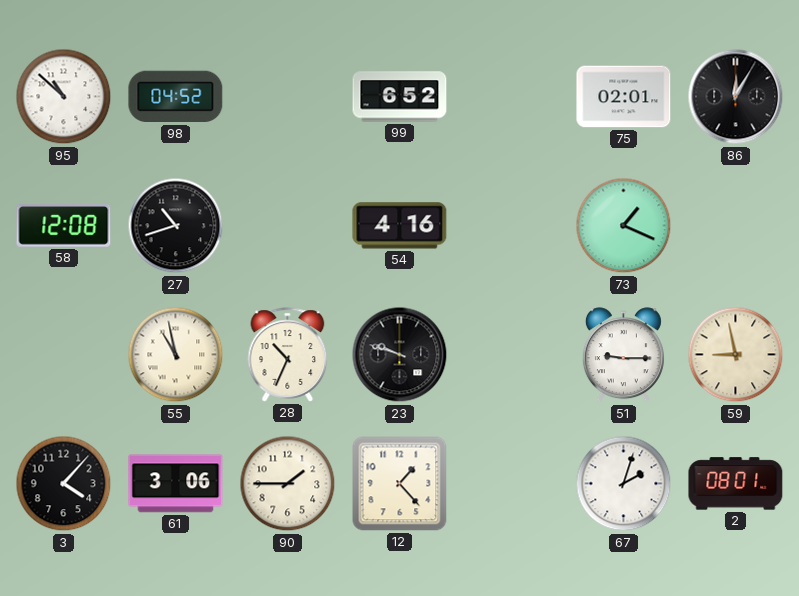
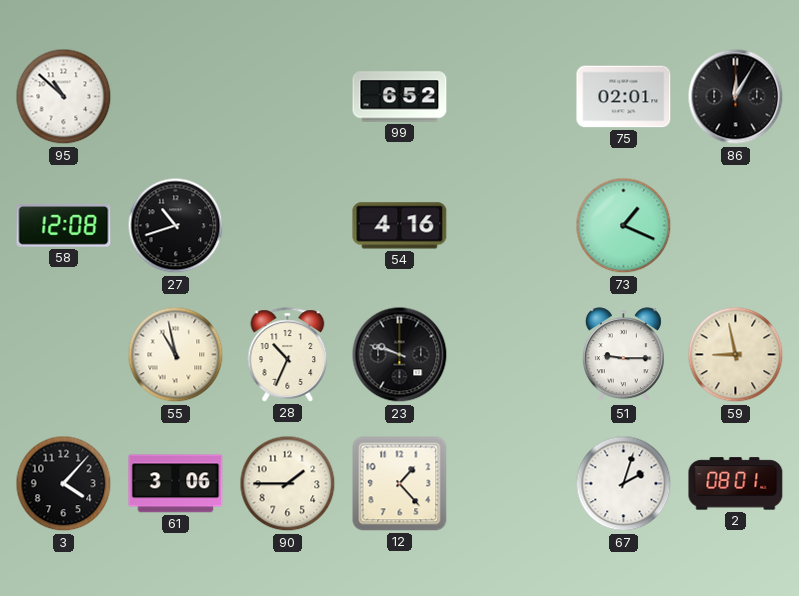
98: 04:52 -> none
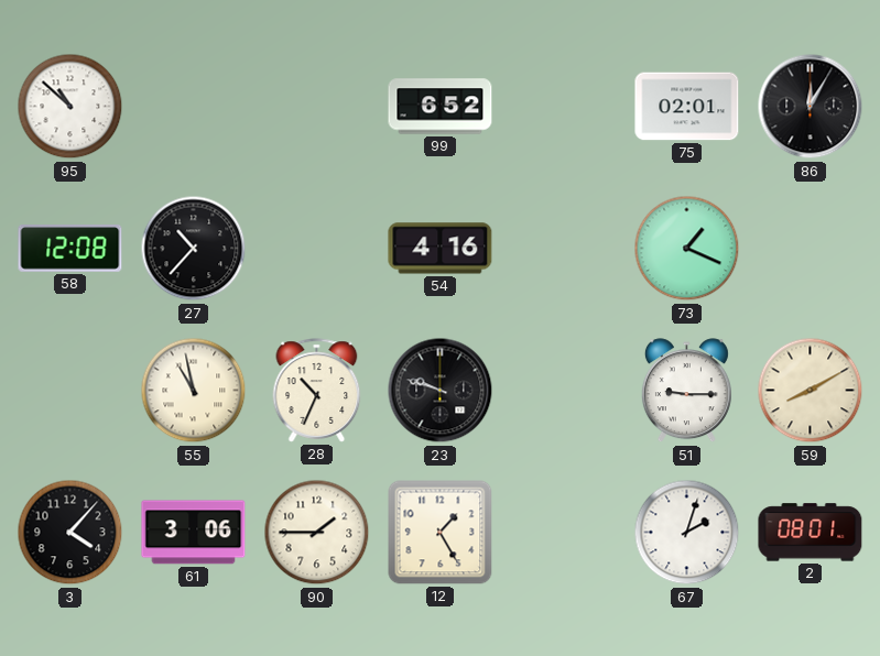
27: 10:42 -> 10:37
59: 8:58 -> 8:10
12: 1:23 -> 1:25
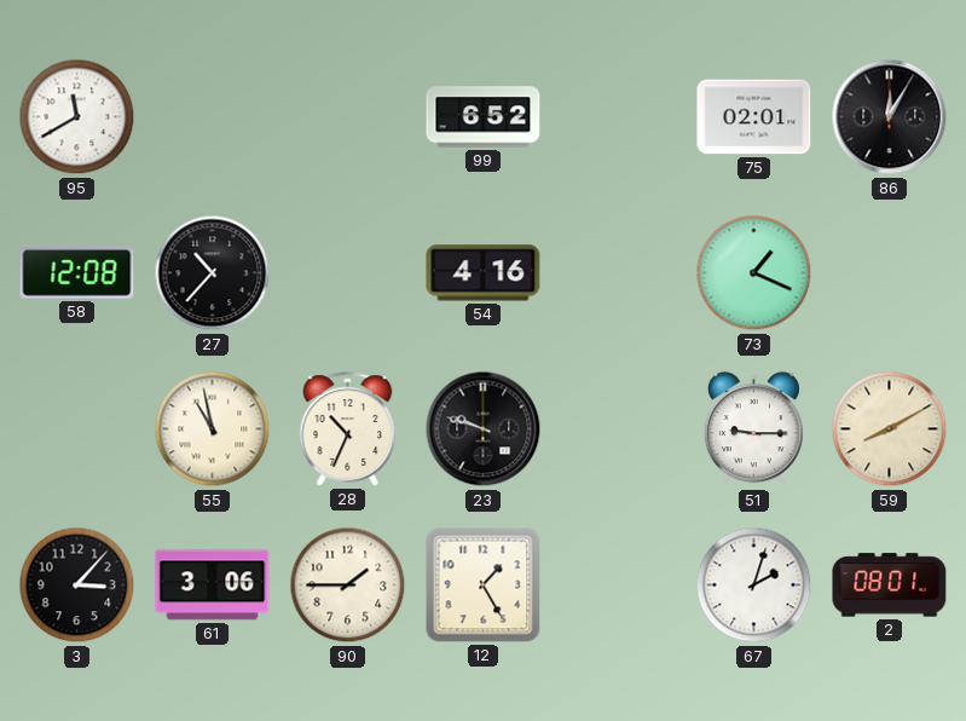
95: 10:52 -> 11:40
3: 4:07 -> 3:07
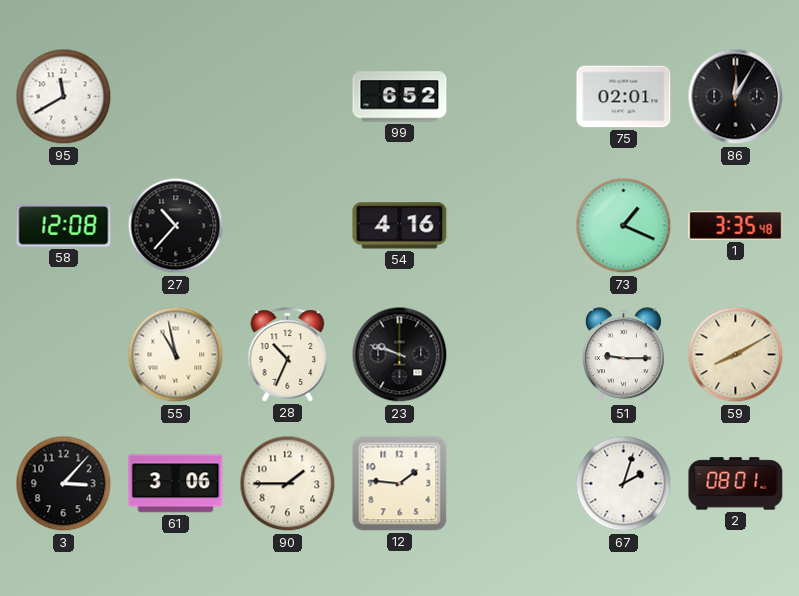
1: none -> 3:35
12: 1:25 -> 1:46
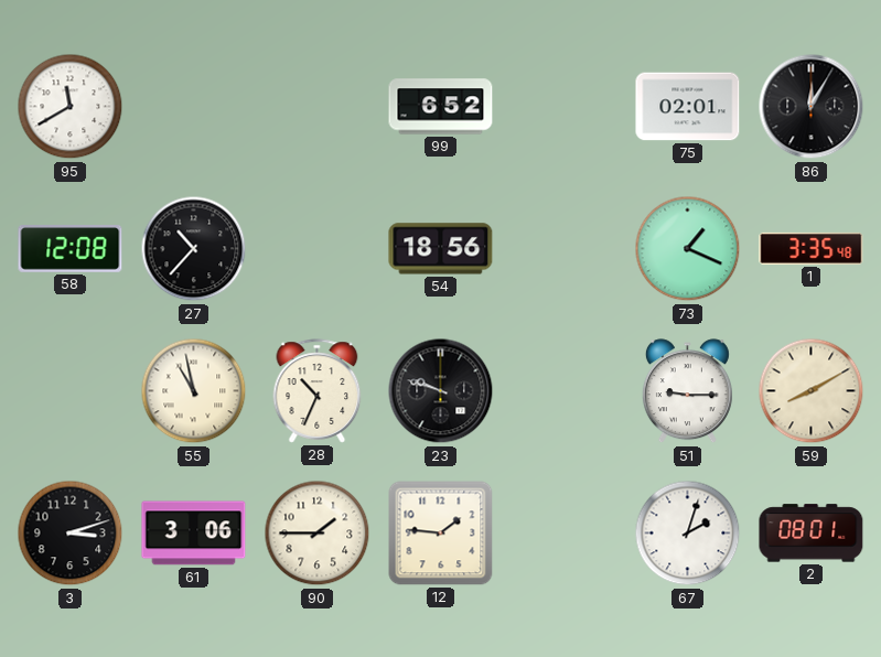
54: 4:16 -> 18:56
3: 3:07 -> 3:12
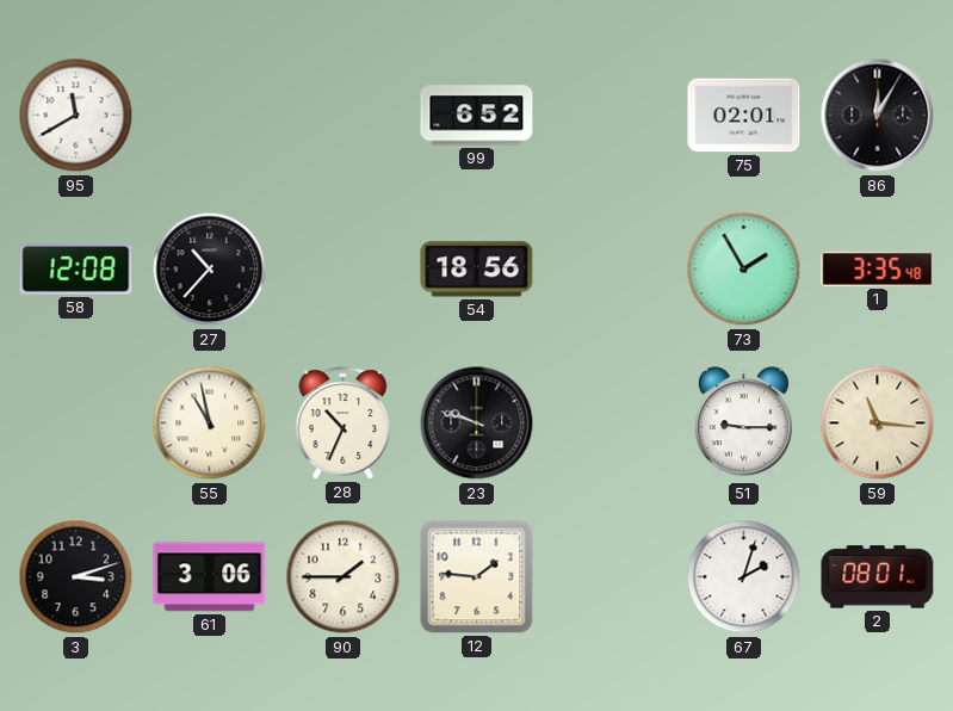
73: 1:19 -> 1:55
59: 8:10 -> 11:16
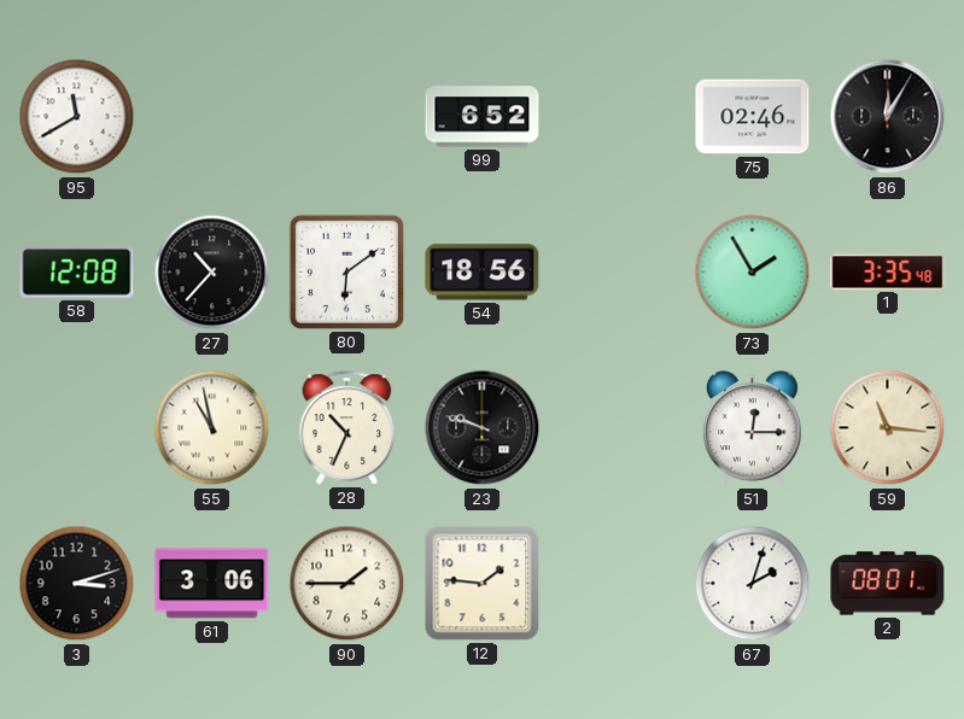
75: 02:01 -> 02:46
80: none -> 6:09
51: 9:15 -> 12:15
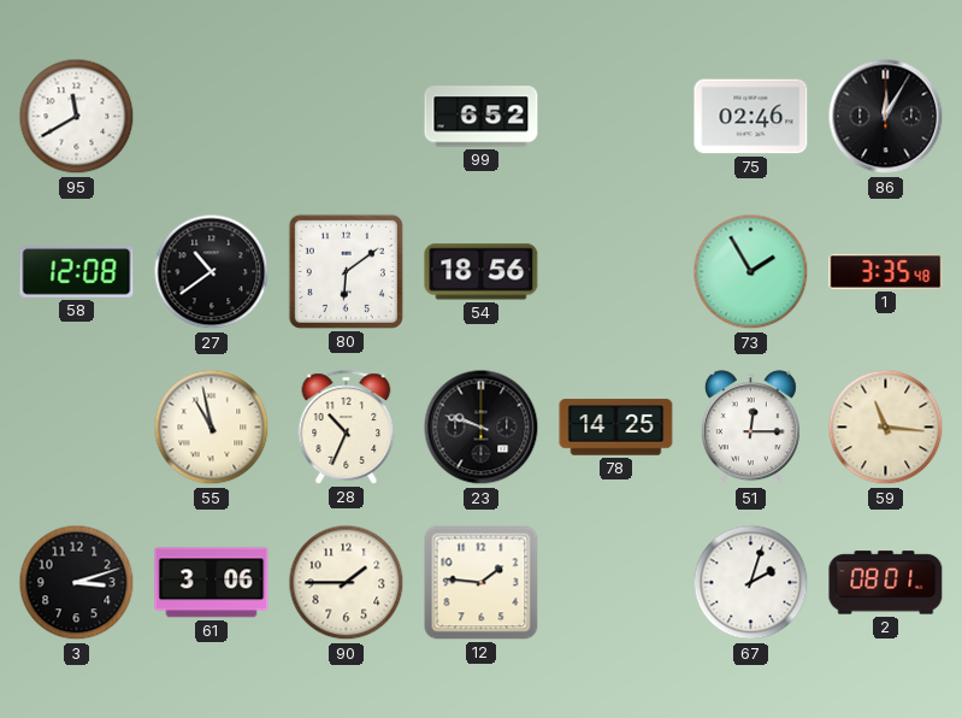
27: 10:37 -> 10:39
78: none -> 14:25
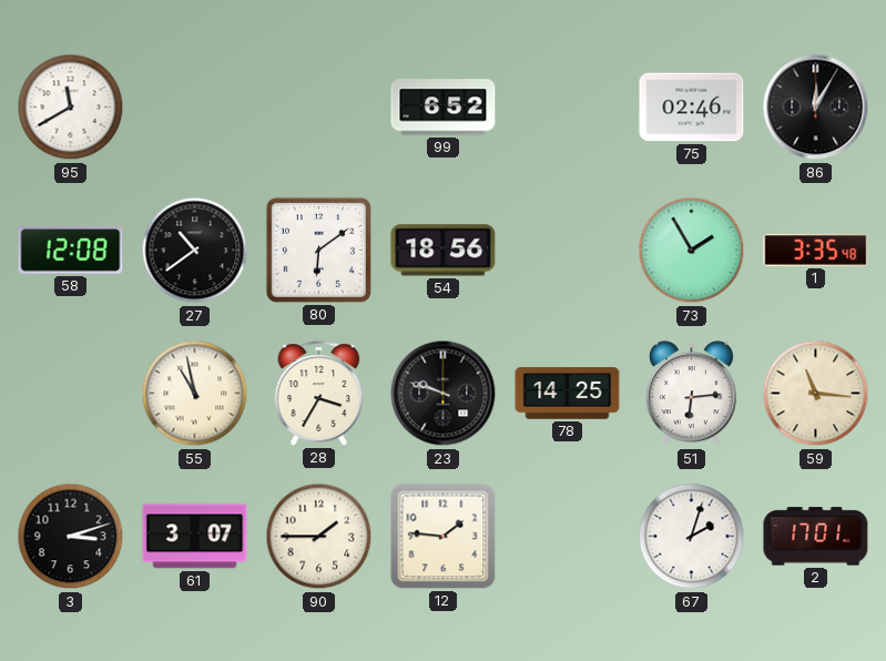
28: 10:34 -> 3:35
51: 12:15 -> 6:14
61: 3:06 -> 3:07
2: 08:01 -> 17:01
